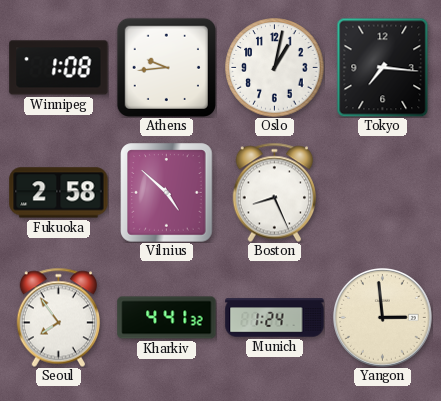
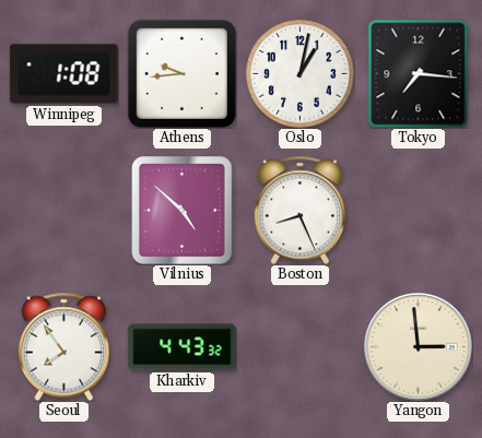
Fukuoka: 2:58 -> none
Kharkiv: 4:41 -> 4:43
Munich: 1:24 -> none
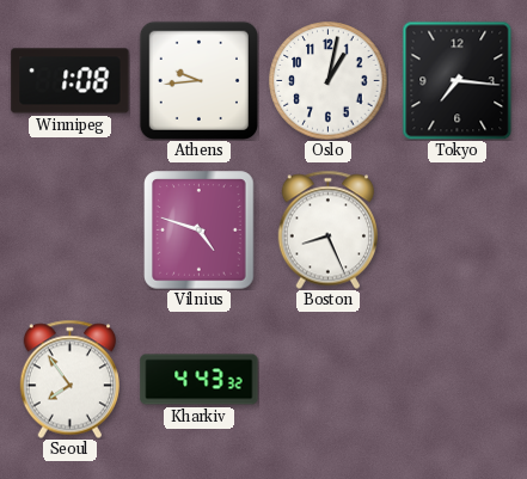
Vilnius: 4:52 -> 4:48
Yangon: 2:59 -> none
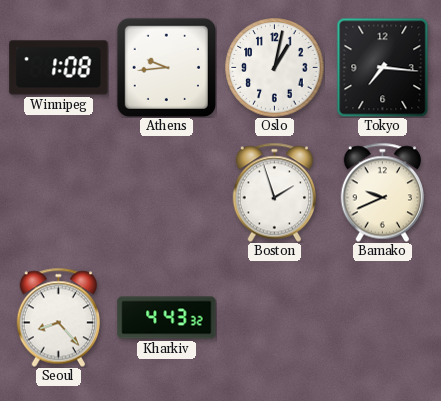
Vilnius: 4:48 -> none
Boston: 8:26 -> 1:57
Bamako: none -> 9:41
Seoul: 7:54 -> 8:23
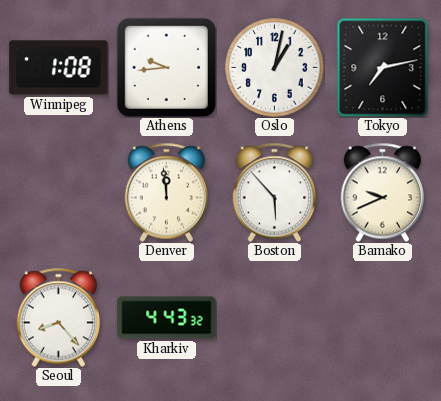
Tokyo: 7:16 -> 7:13
Denver: none -> 11:59
Boston: 1:57 -> 5:53
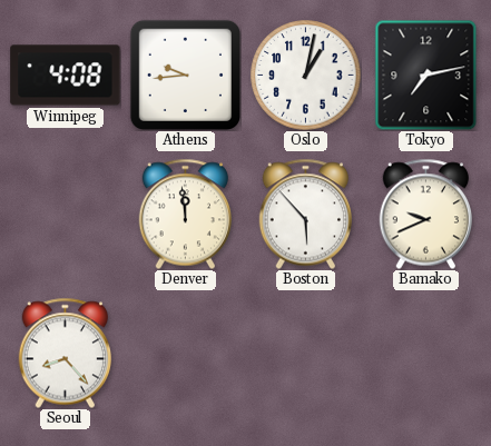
Winnipeg: 1:08 -> 4:08
Kharkiv: 4:43 -> none
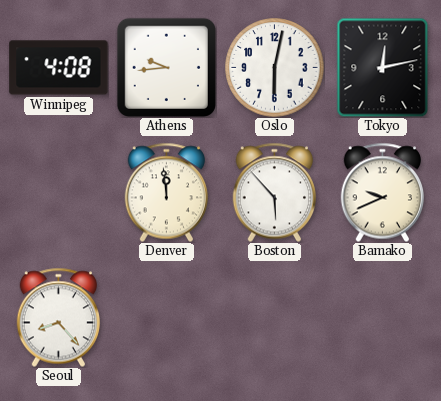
Oslo: 1:02 -> 6:02
Tokyo: 7:13 -> 12:13
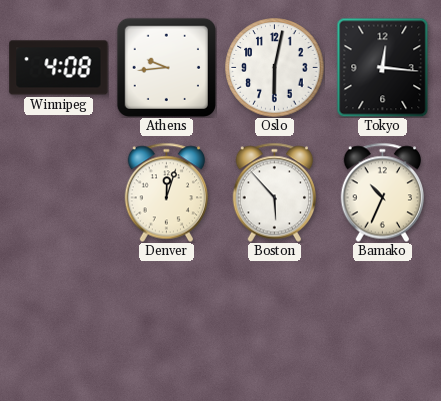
Tokyo: 12:13 -> 12:16
Denver: 11:59 -> 12:03
Bamako: 9:41 -> 10:34
Seoul: 8:23 -> none
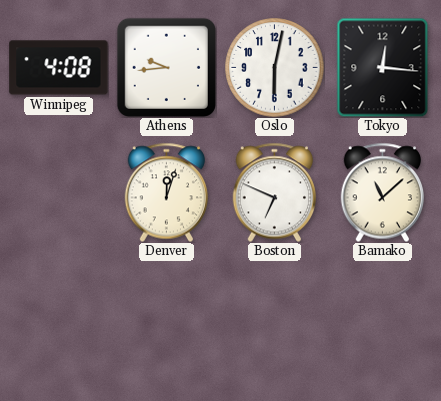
Boston: 5:53 -> 6:49
Bamako: 10:34 -> 11:08
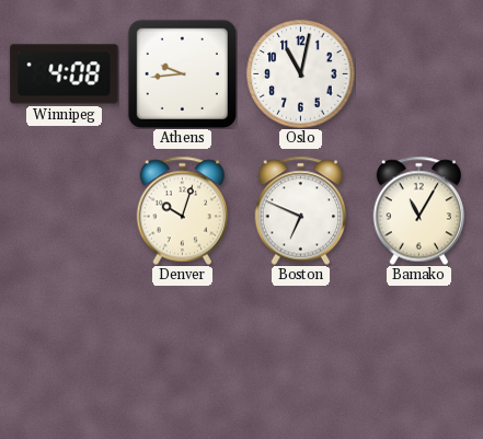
Oslo: 6:02 -> 11:02
Tokyo: 12:16 -> none
Denver: 12:03 -> 10:03
Bamako: 11:08 -> 11:05
